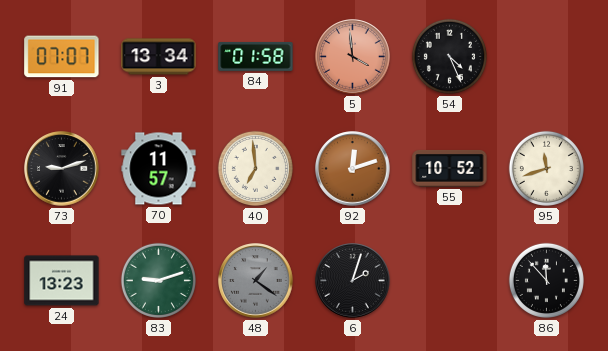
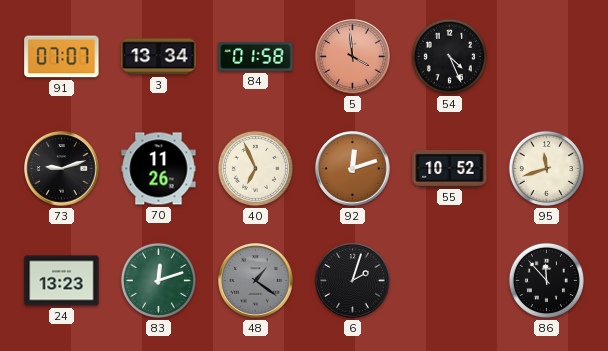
70: 11:57 -> 11:26
40: 6:59 -> 6:56
83: 9:12 -> 12:12
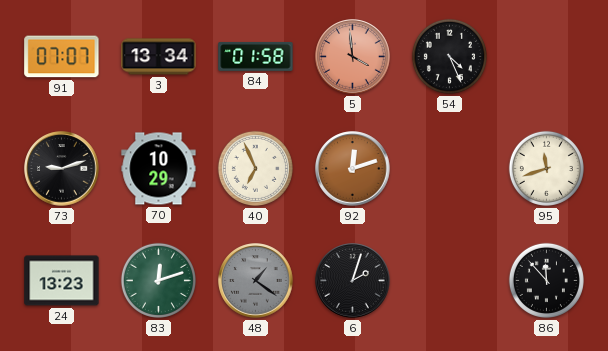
70: 11:26 -> 10:29
55: 10:52 -> none
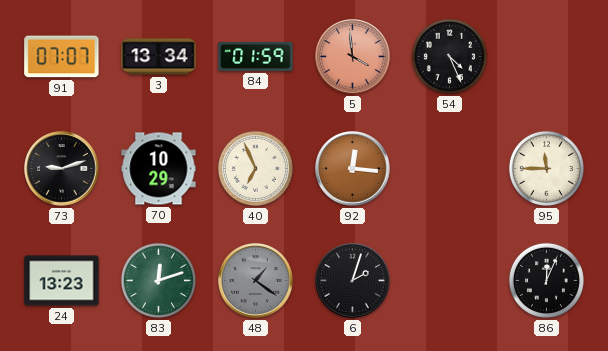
84: 01:58 -> 01:59
92: 12:12 -> 12:16
95: 11:42 -> 11:45
86: 11:53 -> 12:04
